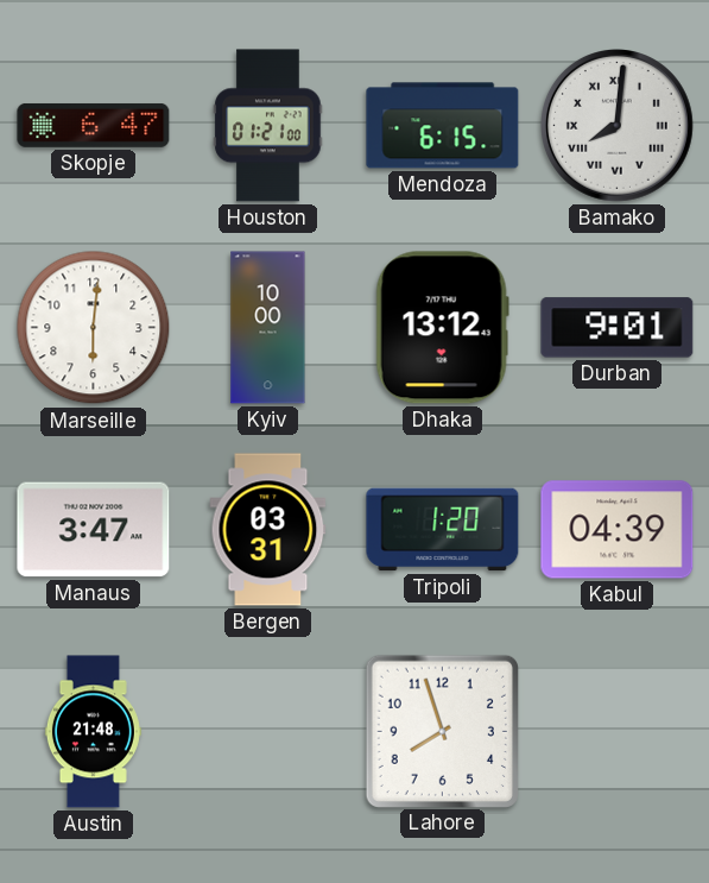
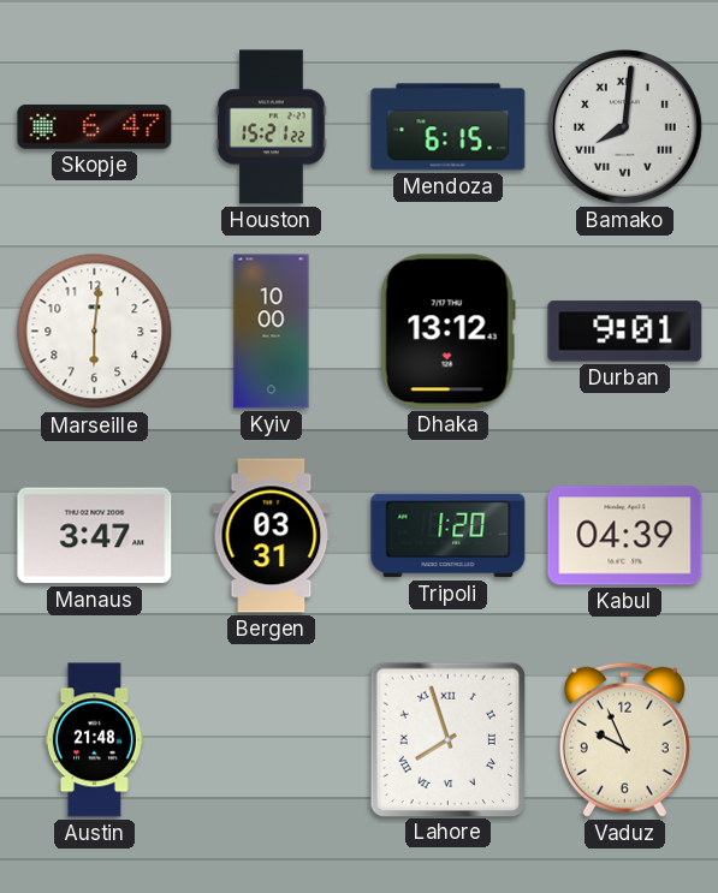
Houston: 01:21 -> 15:21
Lahore numerals: Arabic -> Roman
Vaduz: none -> 9:56
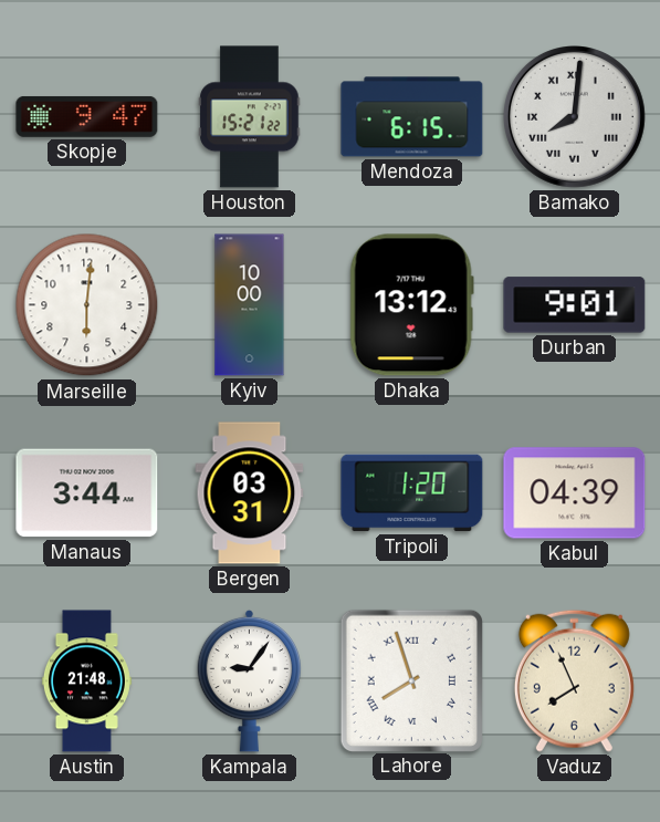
Skopje: 6:47 -> 9:47
Manaus: 3:47 -> 3:44
Kampala: none -> 9:06
Vaduz: 9:56 -> 7:56
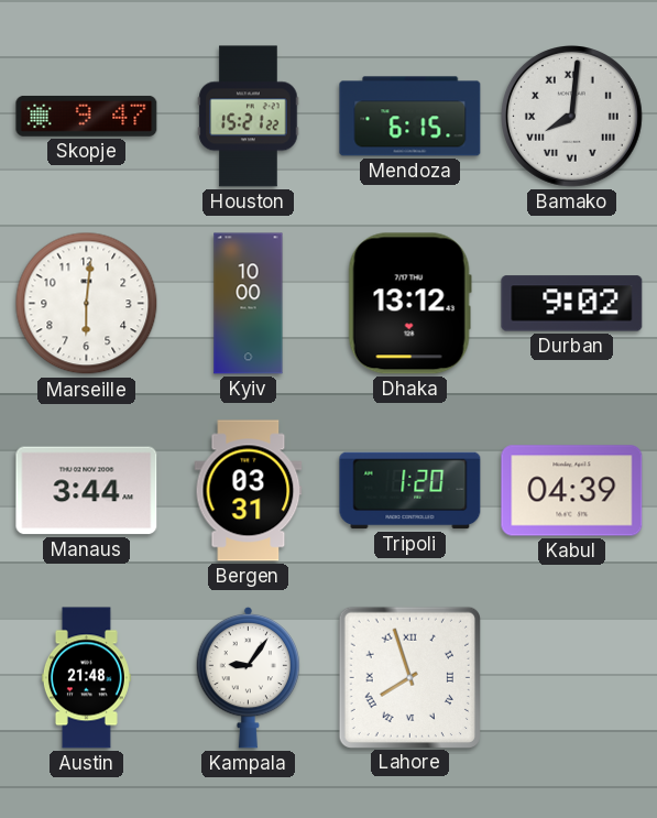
Durban: 9:01 -> 9:02
Vaduz: 7:56 -> none
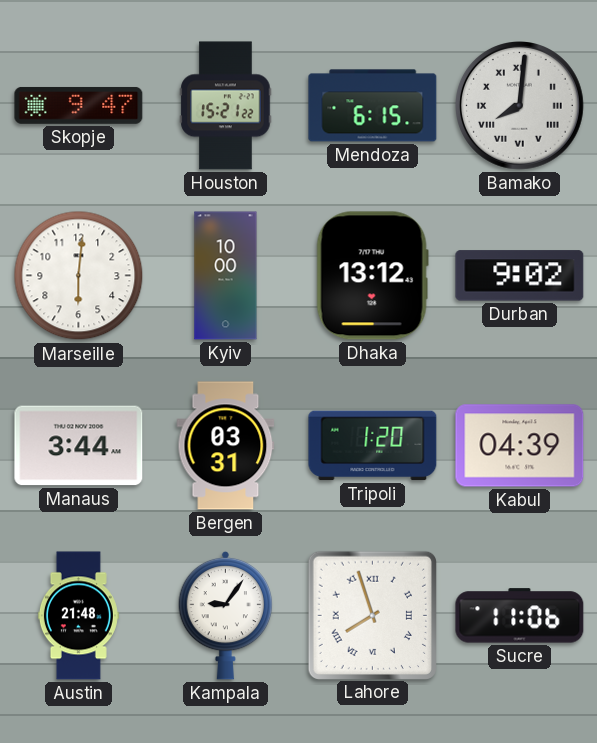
Sucre: none -> 11:06
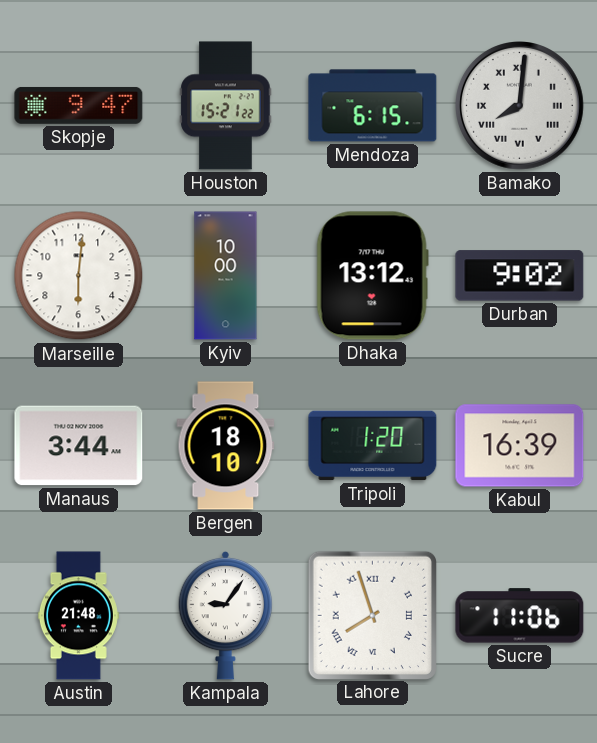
Bergen: 03:31 -> 18:10
Kabul: 04:39 -> 16:39
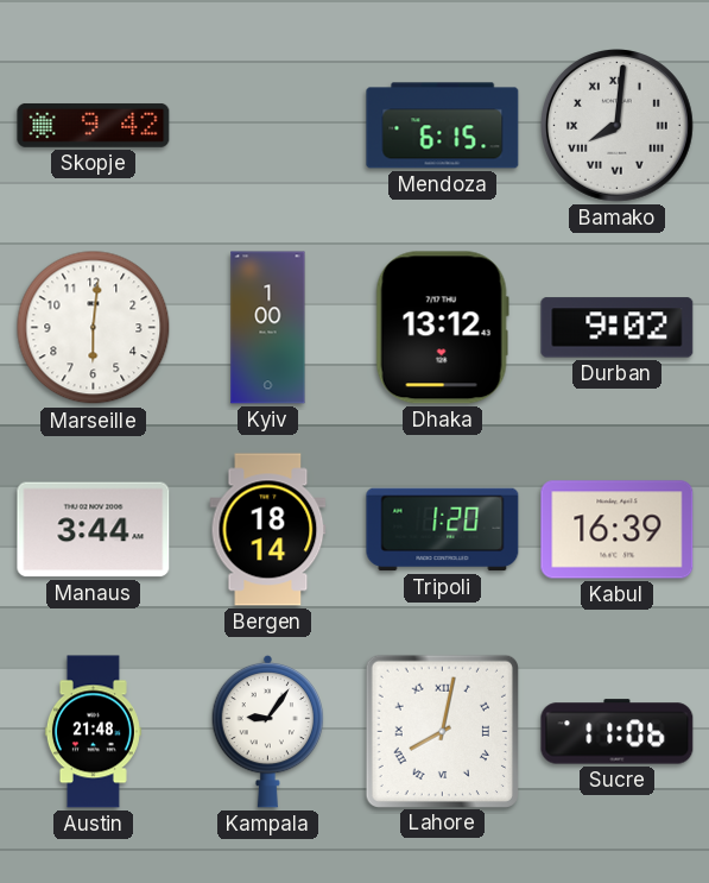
Skopje: 9:47 -> 9:42
Houston: 15:21 -> none
Kyiv: 10:00 -> 1:00
Bergen: 18:10 -> 18:14
Lahore: 7:57 -> 8:02
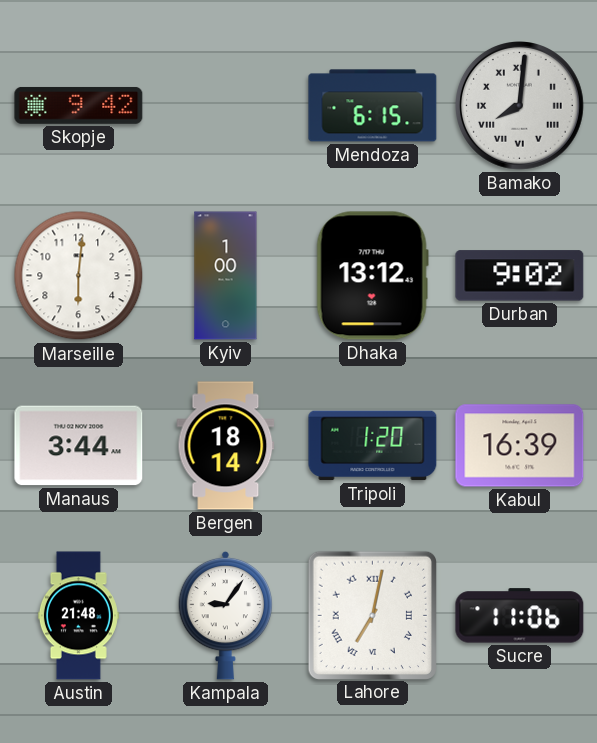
Lahore: 8:02 -> 7:02
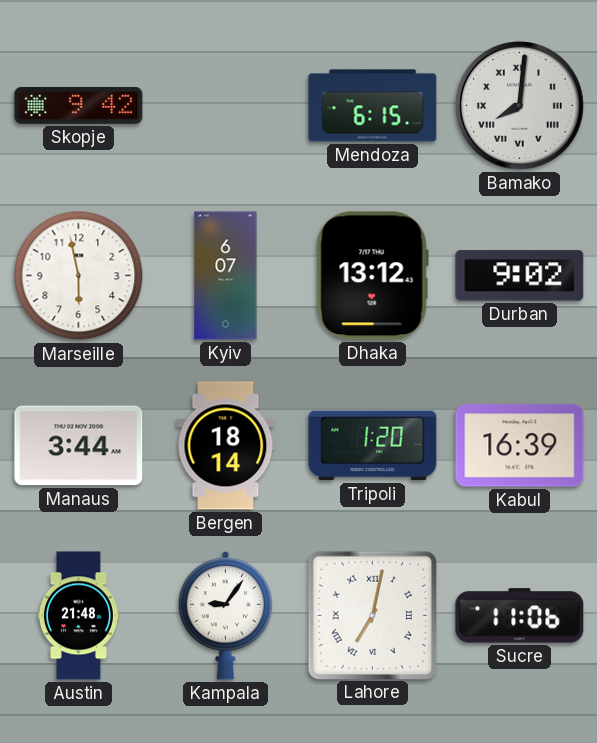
Marseille: 6:01 -> 5:58
Kyiv: 1:00 -> 6:07
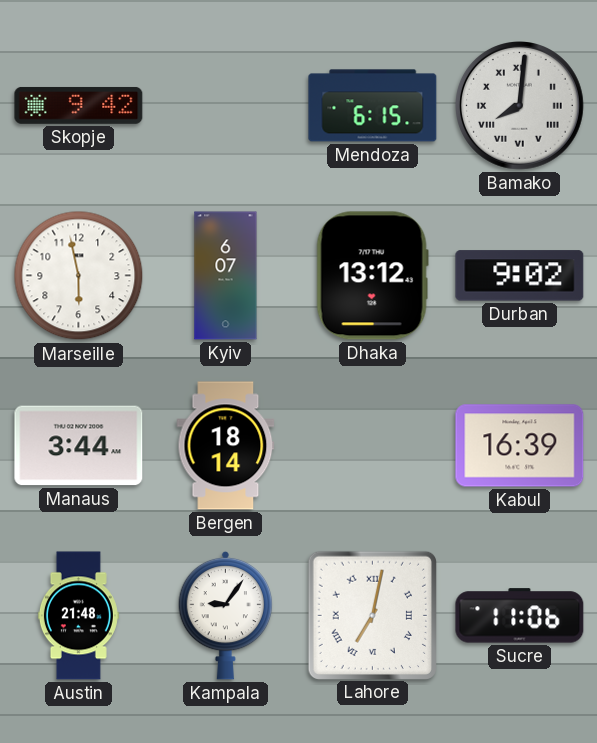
Tripoli: 1:20 -> none
